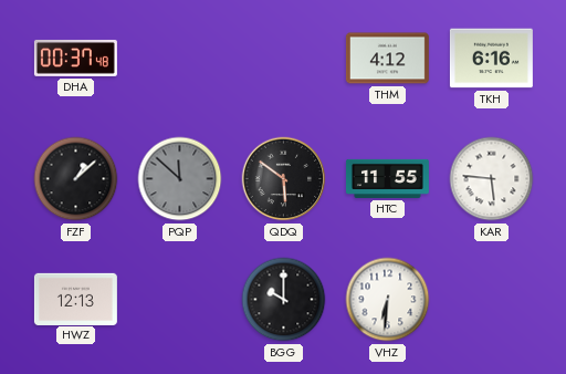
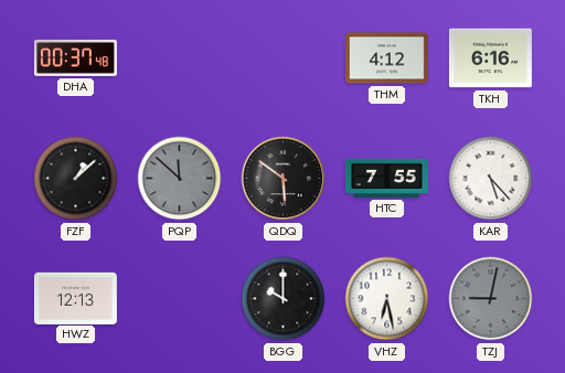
HTC: 11:55 -> 7:55
KAR: 5:46 -> 5:23
VHZ: 6:31 -> 6:28
TZJ: none -> 9:02
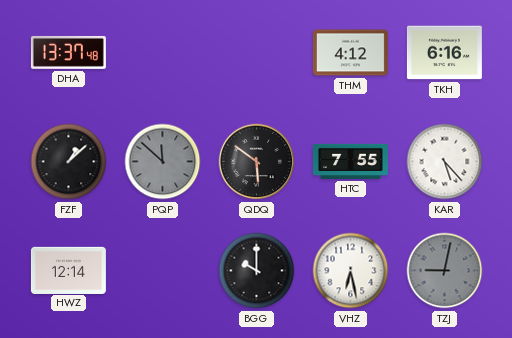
DHA: 00:37 -> 13:37
HWZ: 12:13 -> 12:14
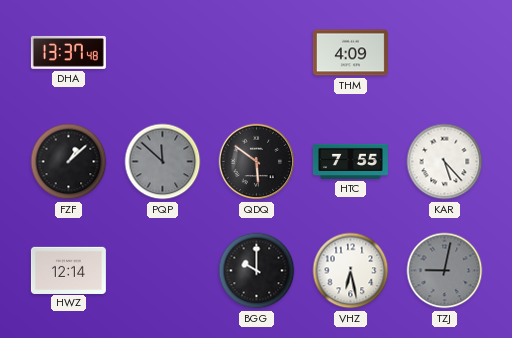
THM: 4:12 -> 4:09
TKH: 6:16 -> none
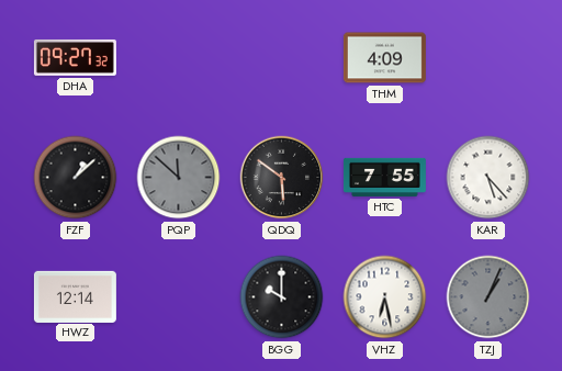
DHA: 13:37 -> 09:27
TZJ: 9:02 -> 1:04
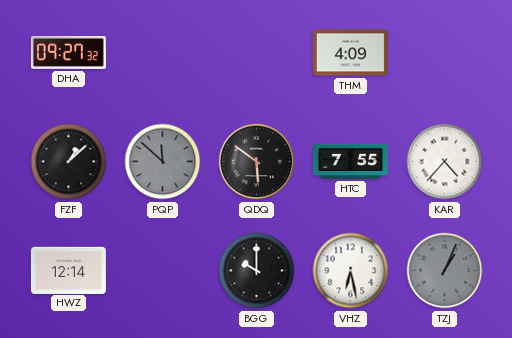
KAR: 5:23 -> 4:37
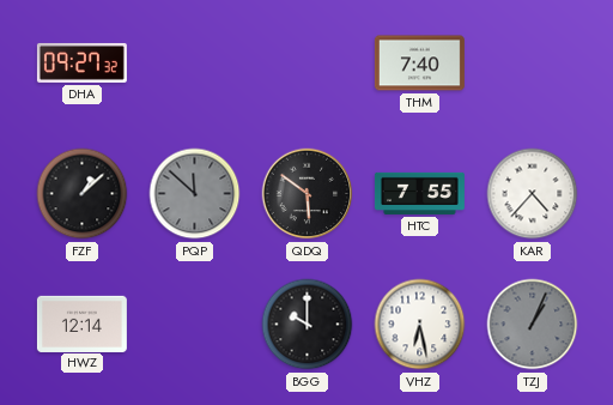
THM: 4:09 -> 7:40
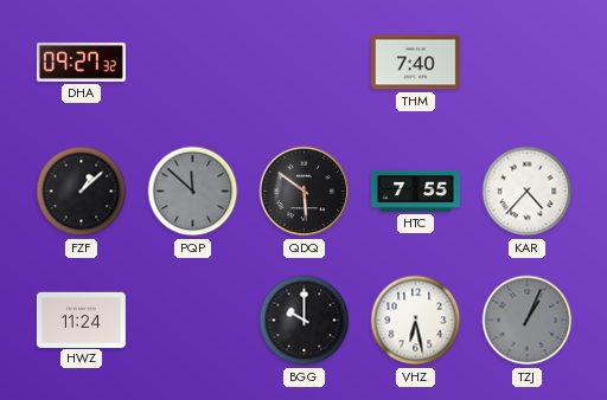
HWZ: 12:14 -> 11:24
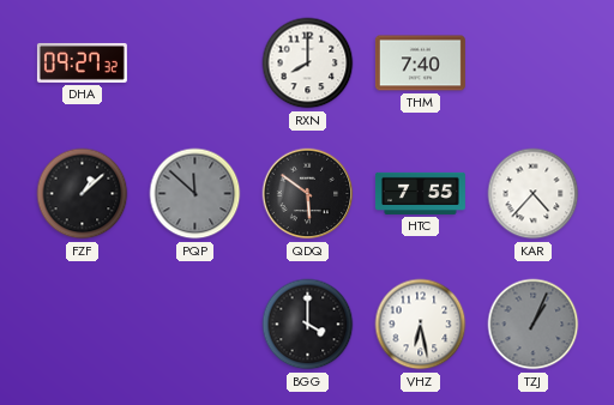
RXN: none -> 8:00
HWZ: 11:24 -> none
BGG: 10:00 -> 4:00
